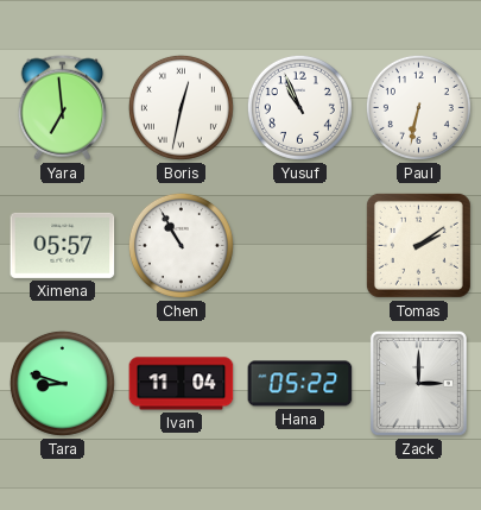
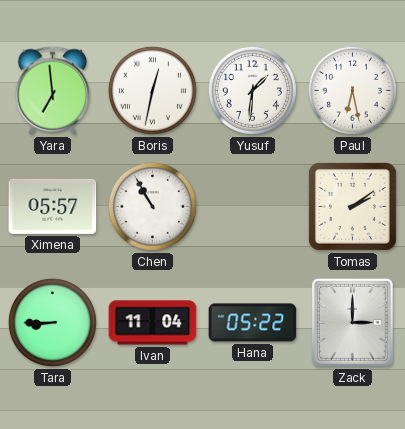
Yusuf: 10:56 -> 1:31
Paul: 6:32 -> 6:28
Tara: 8:48 -> 8:45
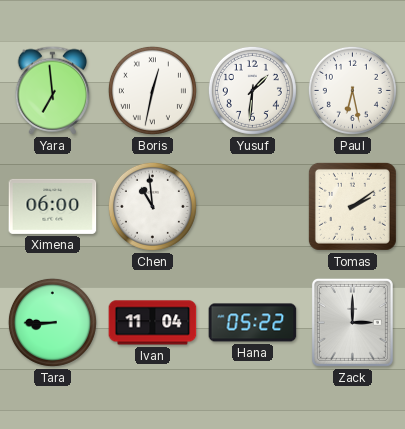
Ximena: 05:57 -> 06:00
Chen: 10:55 -> 10:59
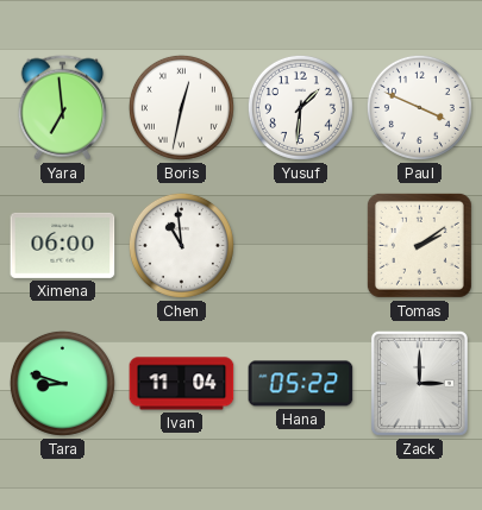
Paul: 6:28 -> 3:49
Tara: 8:45 -> 8:48
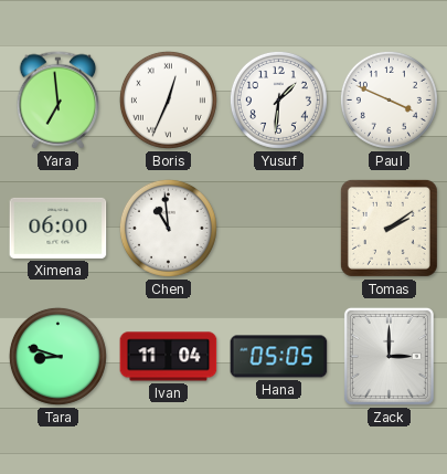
Boris: 12:32 -> 12:34
Hana: 05:22 -> 05:05
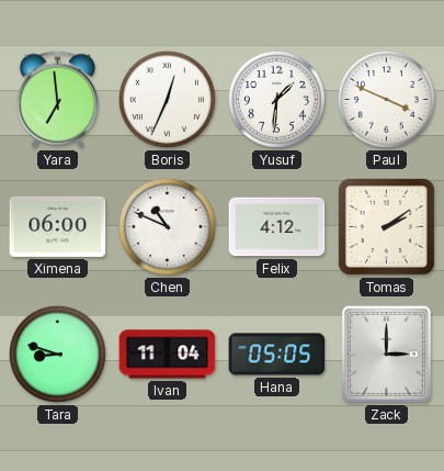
Chen: 10:59 -> 10:49
Felix: none -> 4:12
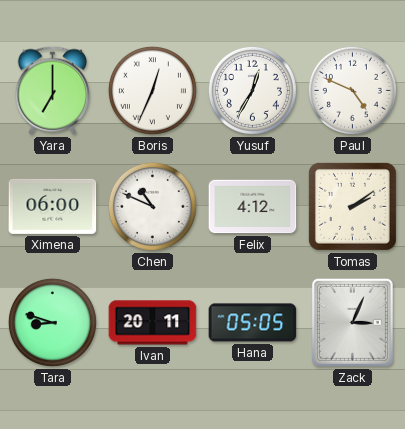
Yara: 6:59 -> 7:00
Yusuf: 1:31 -> 12:35
Paul: 3:49 -> 4:49
Ivan: 11:04 -> 20:11
Zack: 3:00 -> 3:04
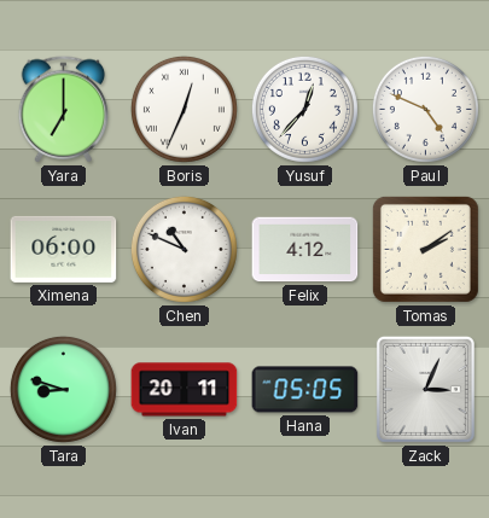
Yusuf: 12:35 -> 12:37
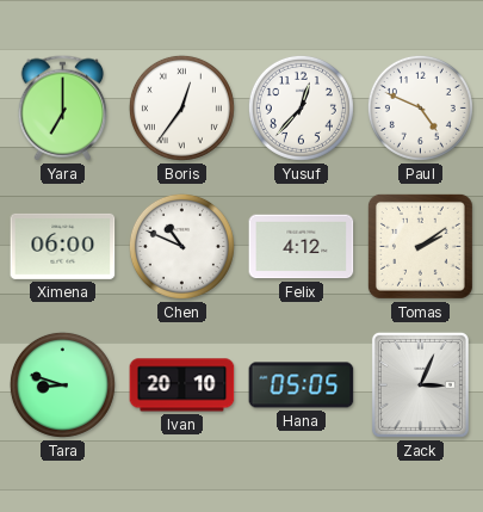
Boris: 12:34 -> 12:36
Ivan: 20:11 -> 20:10
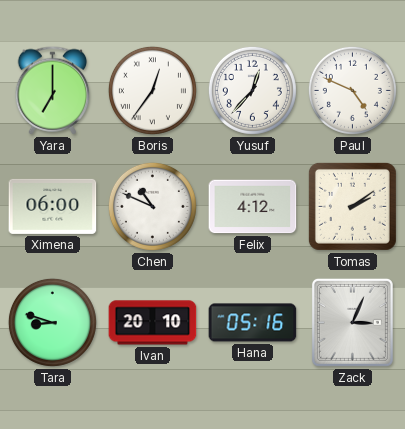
Hana: 05:05 -> 05:16
